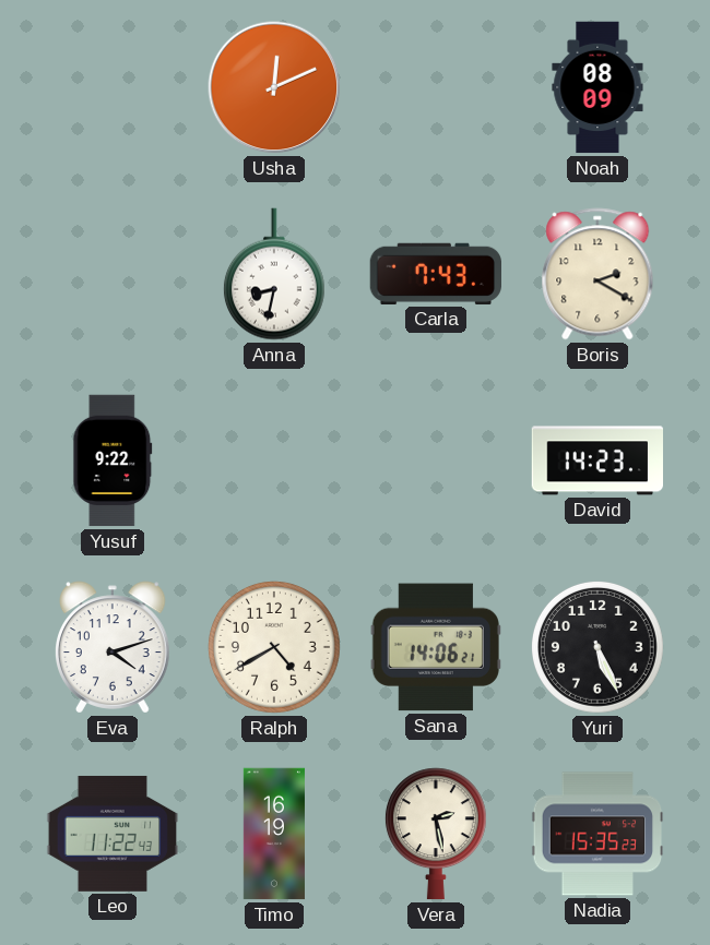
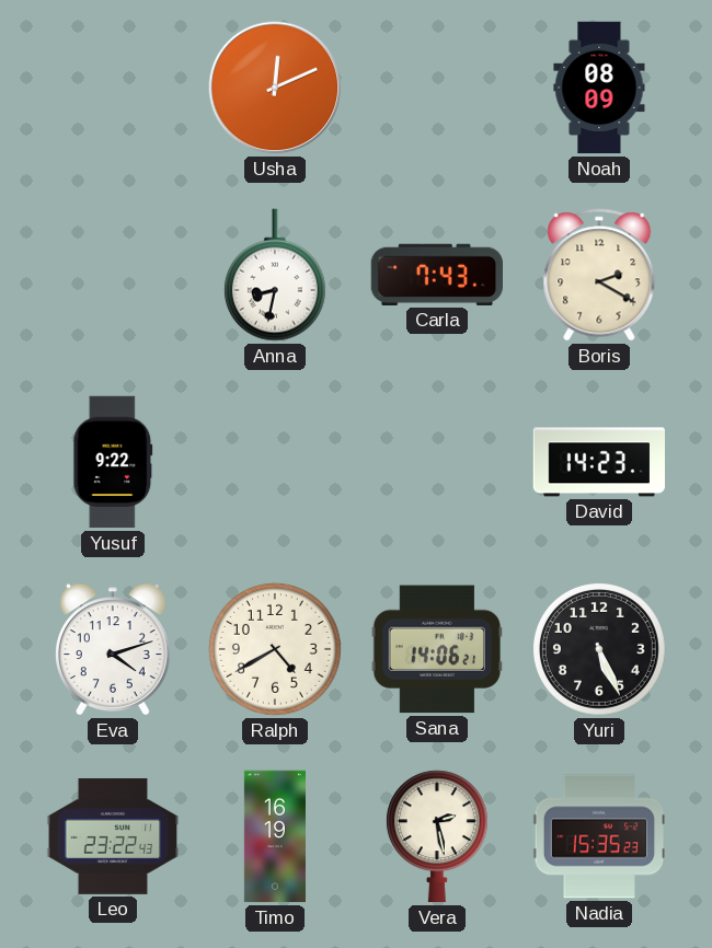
Leo: 11:22 -> 23:22
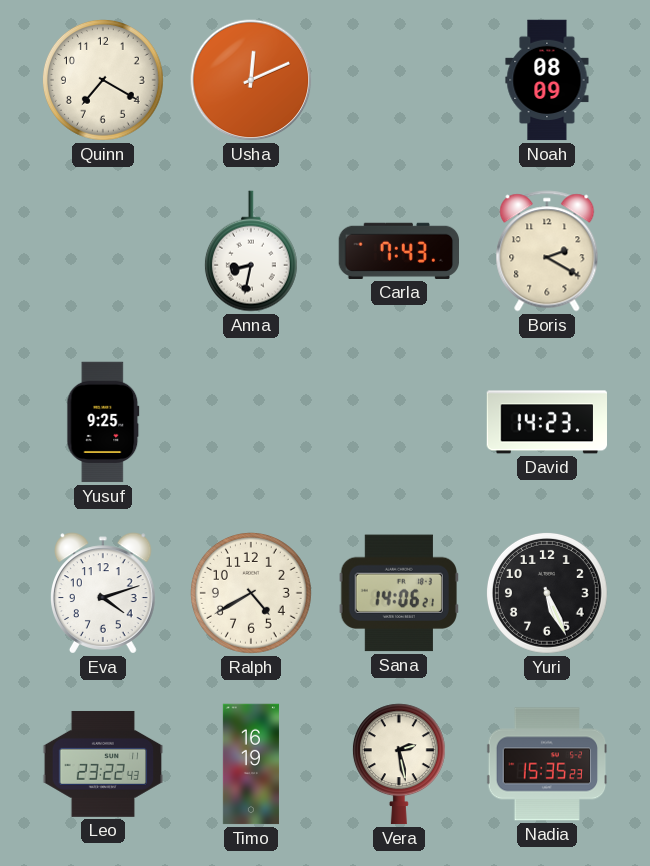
Quinn: none -> 7:20
Yusuf: 9:22 -> 9:25
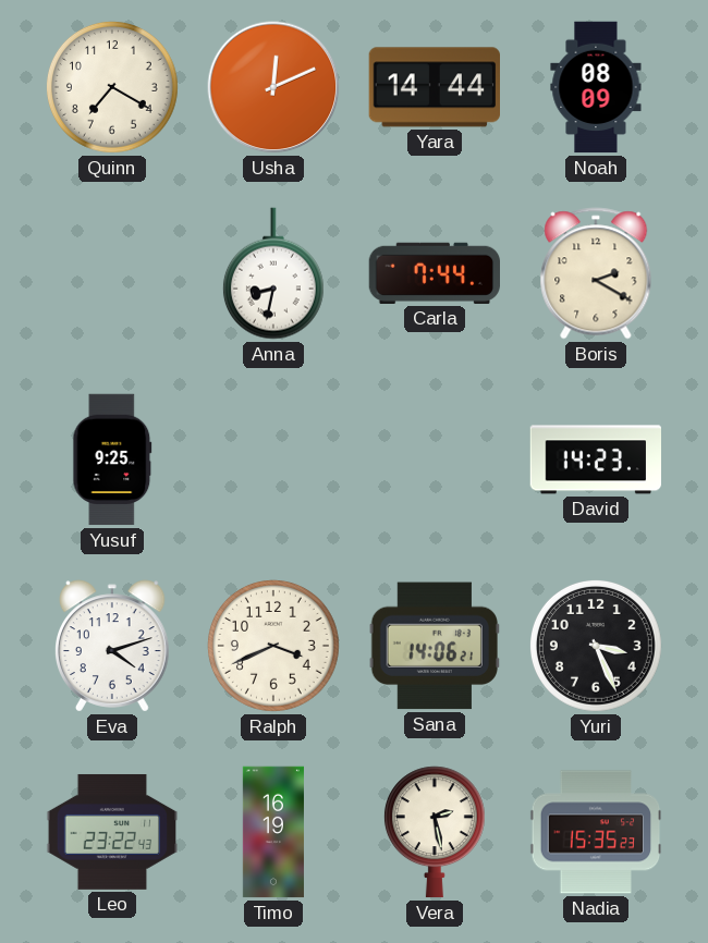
Yara: none -> 14:44
Carla: 7:43 -> 7:44
Ralph: 4:40 -> 3:41
Yuri: 5:26 -> 3:26
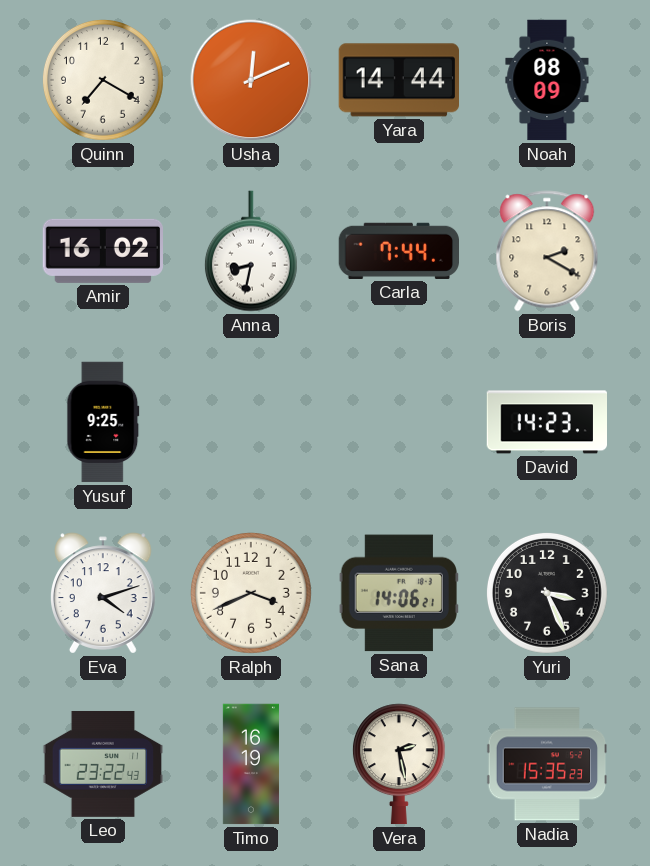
Amir: none -> 16:02
